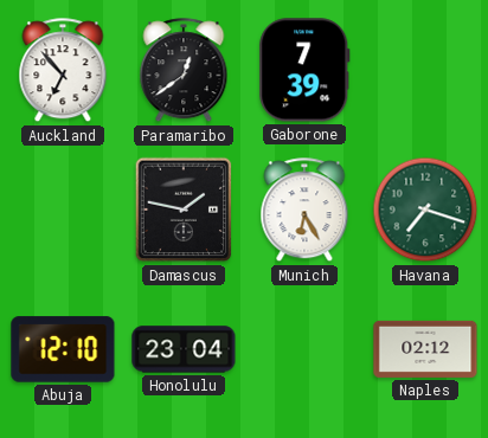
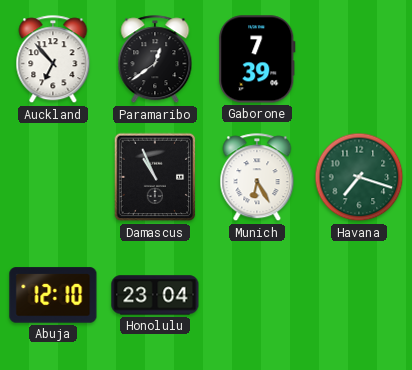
Damascus: 1:47 -> 10:56
Naples: 02:12 -> none
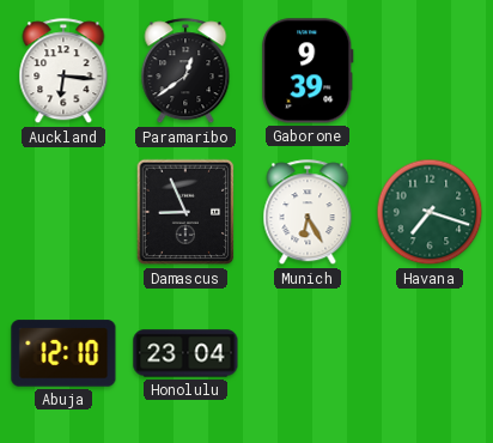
Auckland: 6:53 -> 6:16
Gaborone: 7:39 -> 9:39
Damascus: 10:56 -> 8:56
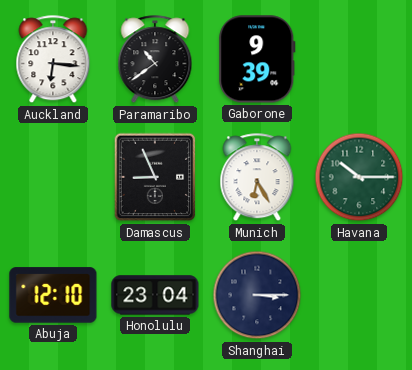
Paramaribo: 12:39 -> 10:39
Havana: 7:18 -> 10:15
Shanghai: none -> 3:15
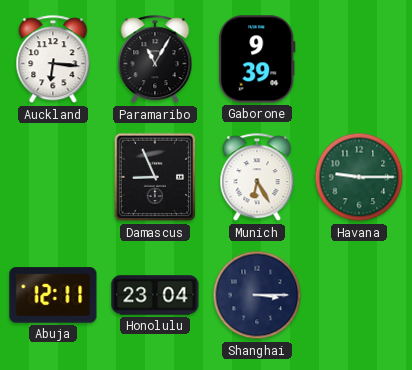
Paramaribo: 10:39 -> 11:05
Havana: 10:15 -> 9:15
Abuja: 12:10 -> 12:11
